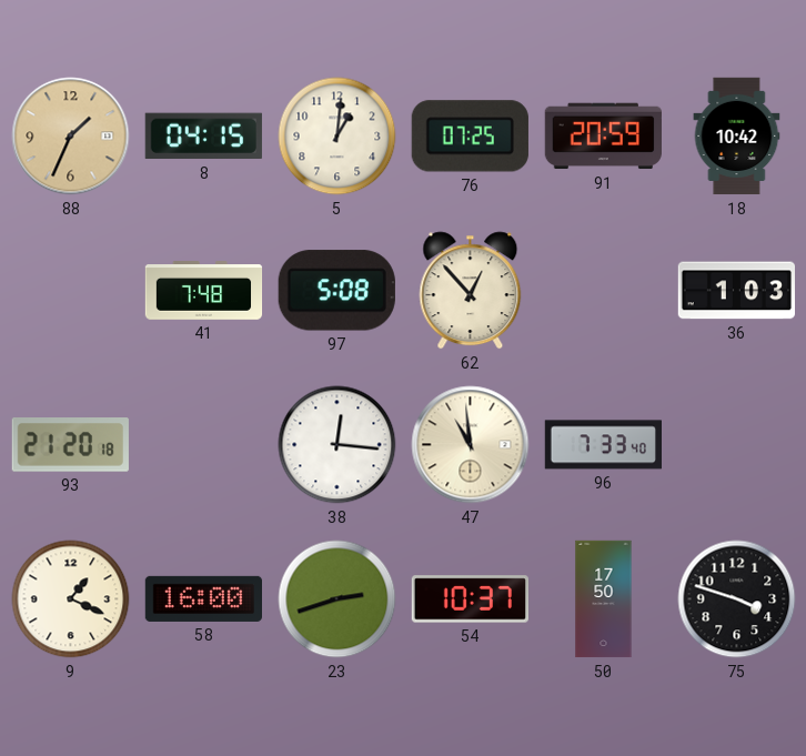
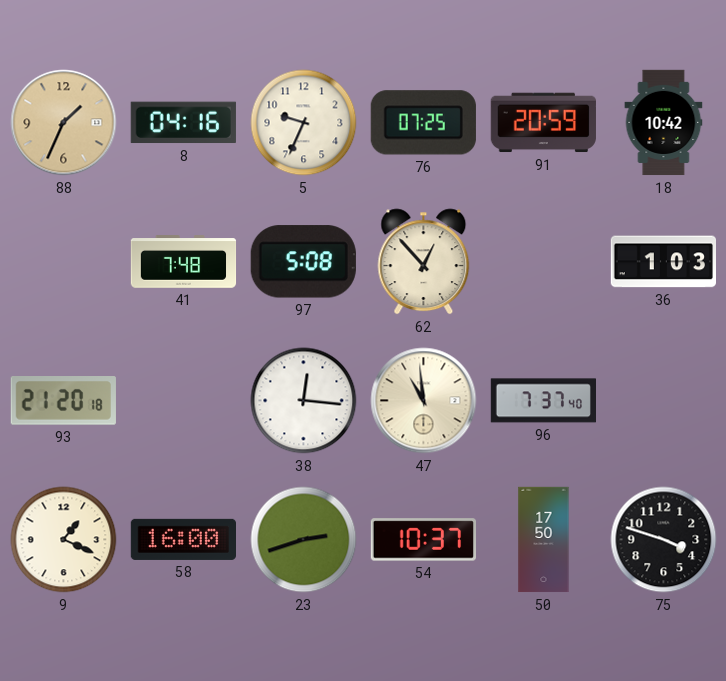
8: 04:15 -> 04:16
5: 1:01 -> 9:34
96: 7:33 -> 7:37
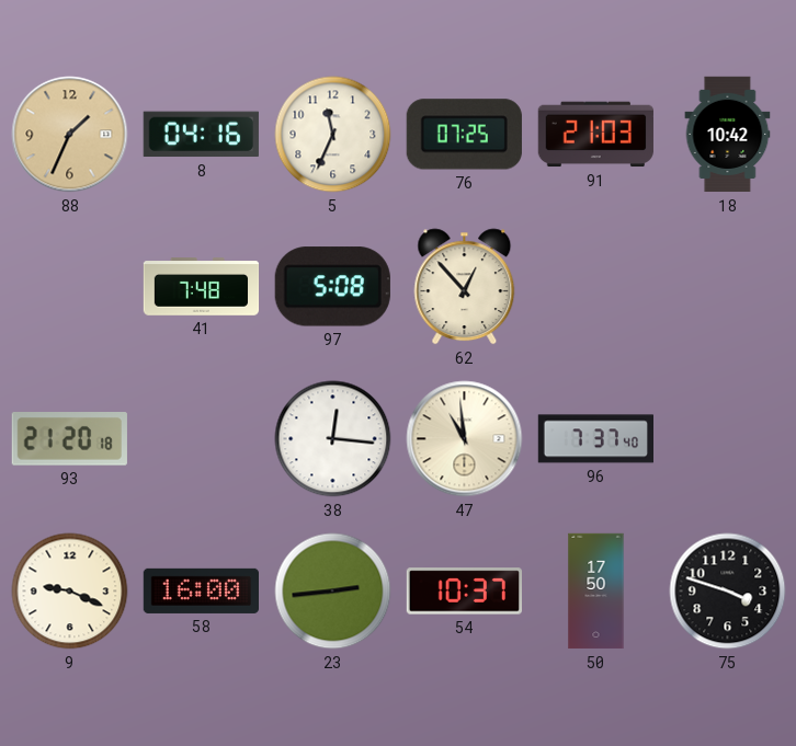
5: 9:34 -> 11:34
91: 20:59 -> 21:03
36: 1:03 -> none
9: 1:19 -> 9:19
23: 2:42 -> 2:44
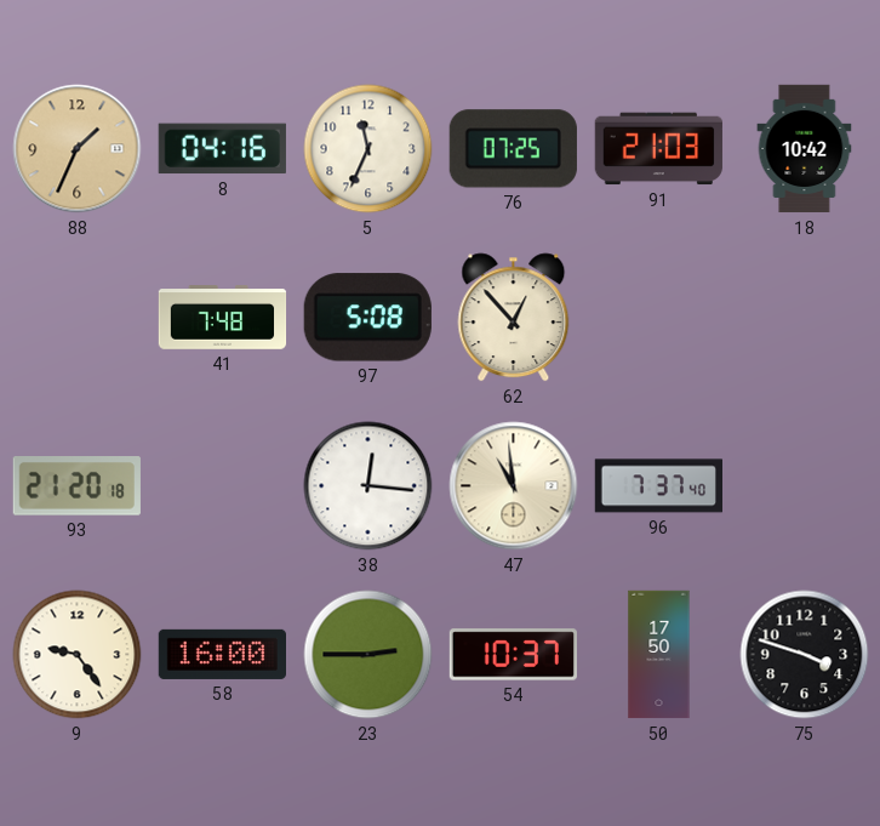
9: 9:19 -> 9:24
23: 2:44 -> 2:45
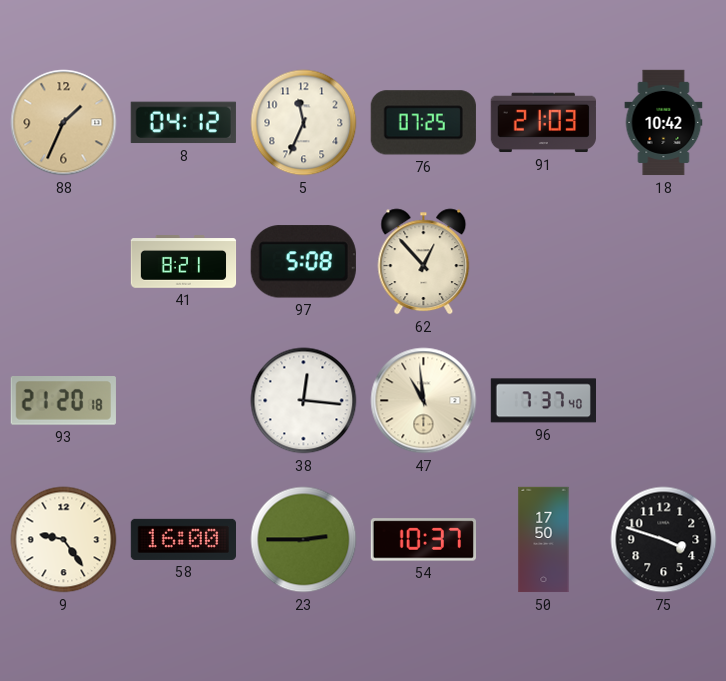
8: 04:16 -> 04:12
41: 7:48 -> 8:21
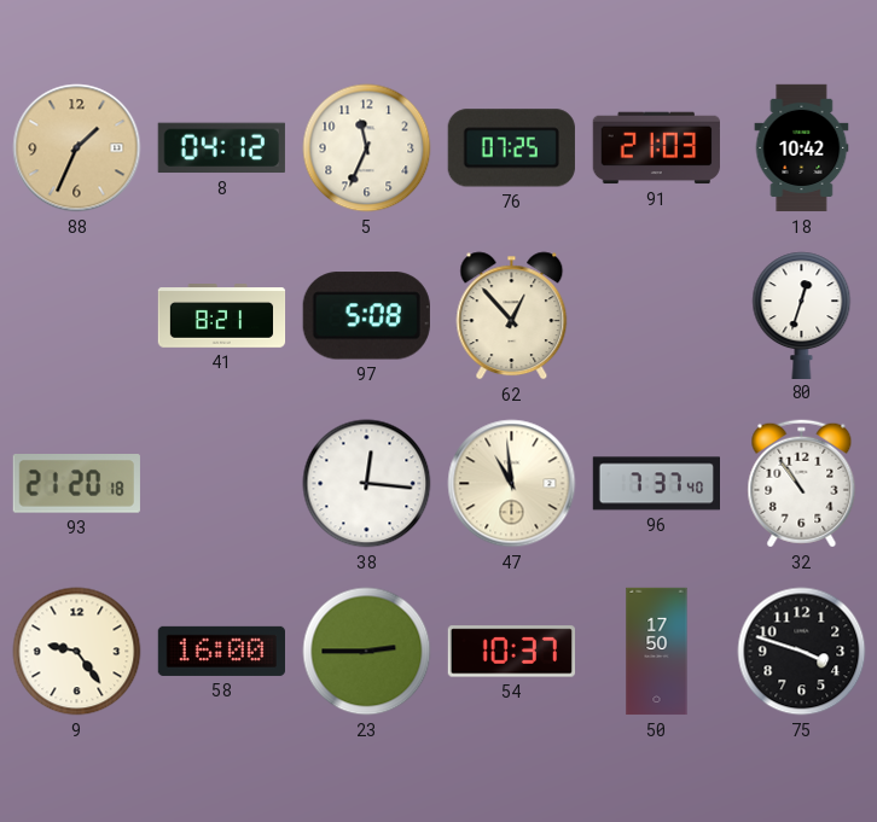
80: none -> 12:33
32: none -> 10:54
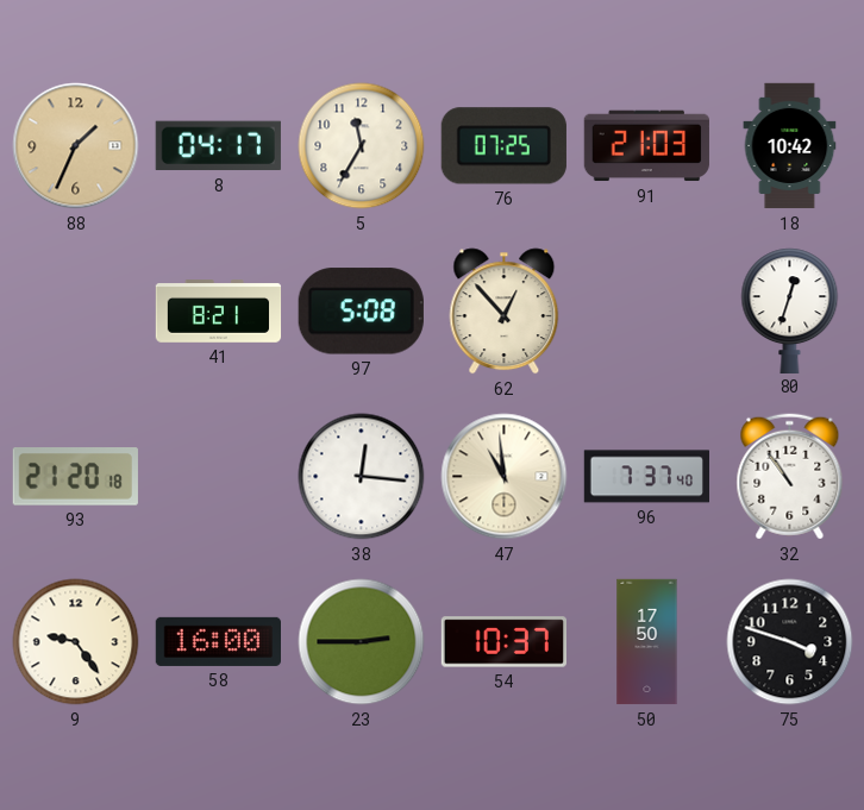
8: 04:12 -> 04:17
5: 11:34 -> 11:35
